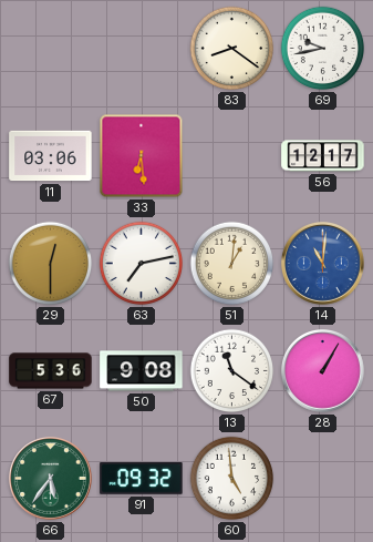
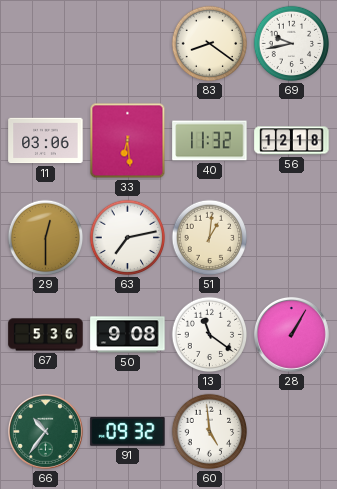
40: none -> 11:32
56: 12:17 -> 12:18
14: 11:01 -> none
66: 5:36 -> 10:36
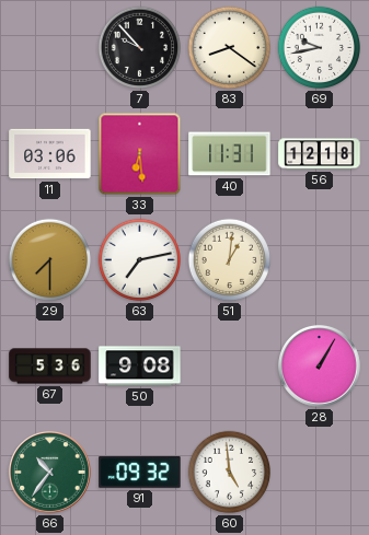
7: none -> 9:53
40: 11:32 -> 11:31
29: 12:30 -> 7:30
13: 11:21 -> none
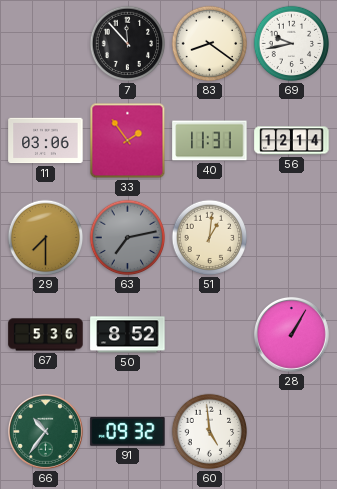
7: 9:53 -> 11:53
33: 6:29 -> 1:54
56: 12:18 -> 12:14
63 dial: white -> grey
50: 9:08 -> 8:52
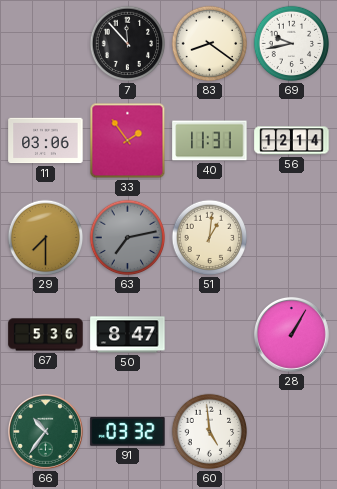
50: 8:52 -> 8:47
91: 09:32 -> 03:32
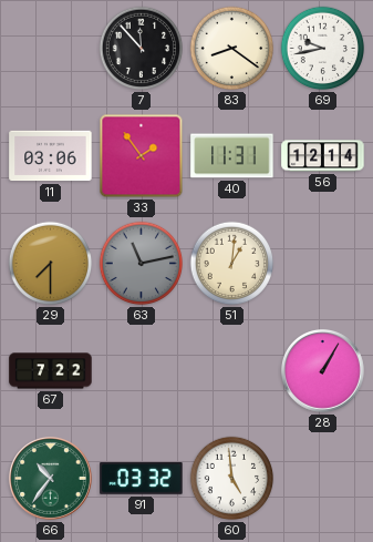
63: 7:13 -> 11:13
67: 5:36 -> 7:22
50: 8:47 -> none
